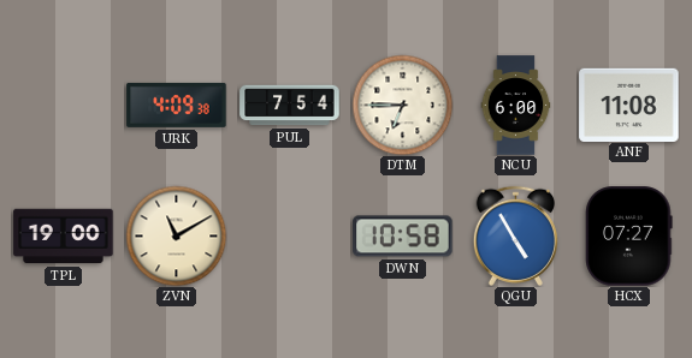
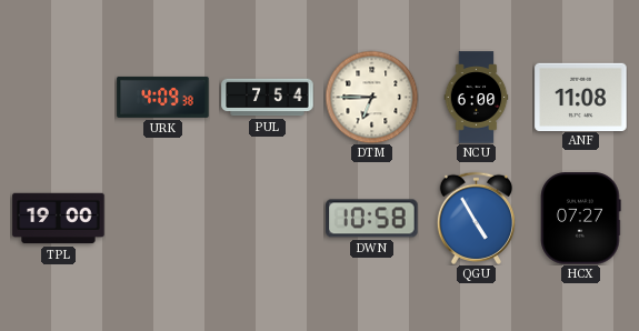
ZVN: 11:10 -> none
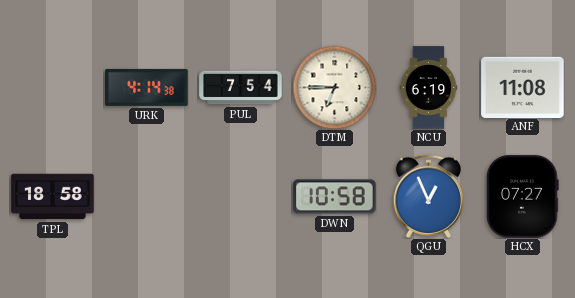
URK: 4:09 -> 4:14
NCU: 6:00 -> 6:19
TPL: 19:00 -> 18:58
QGU: 4:55 -> 12:56
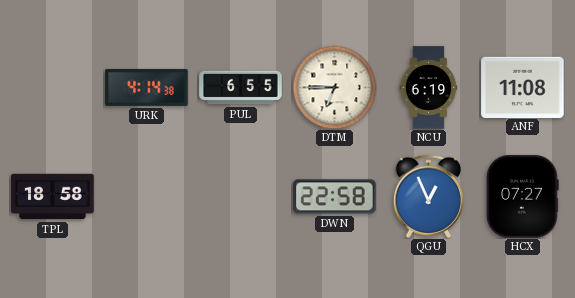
PUL: 7:54 -> 6:55
DWN: 10:58 -> 22:58
